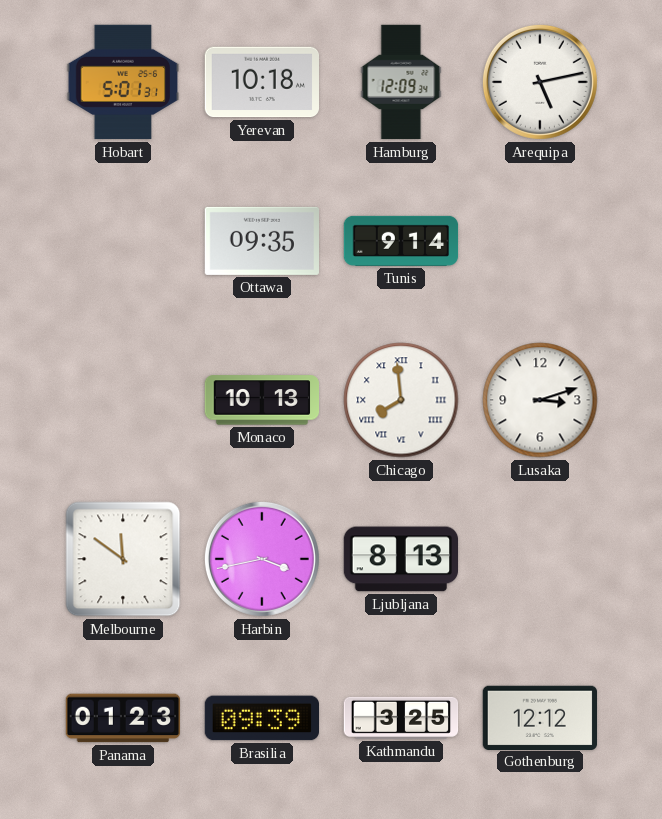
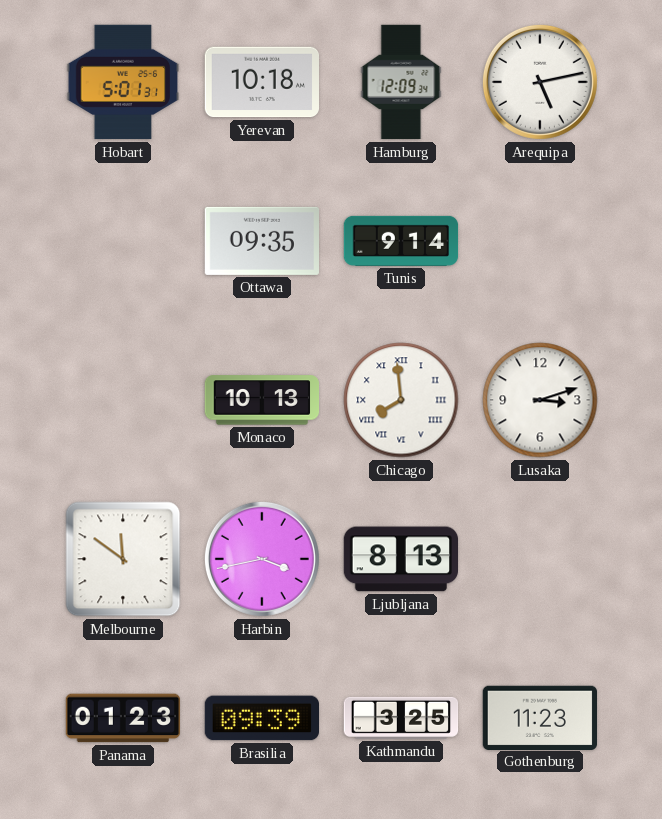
Gothenburg: 12:12 -> 11:23
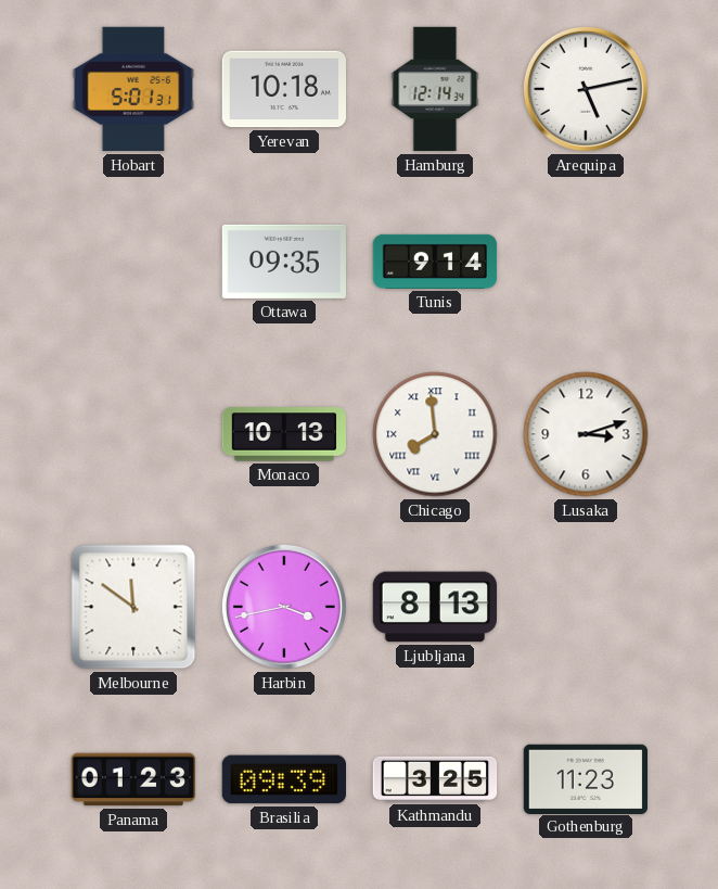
Hamburg: 12:09 -> 12:14
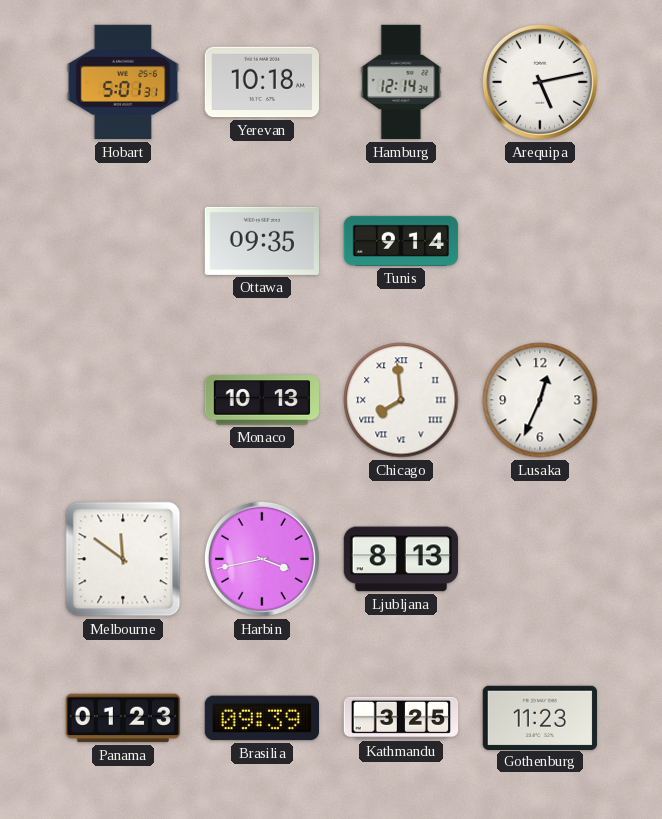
Lusaka: 3:12 -> 12:34
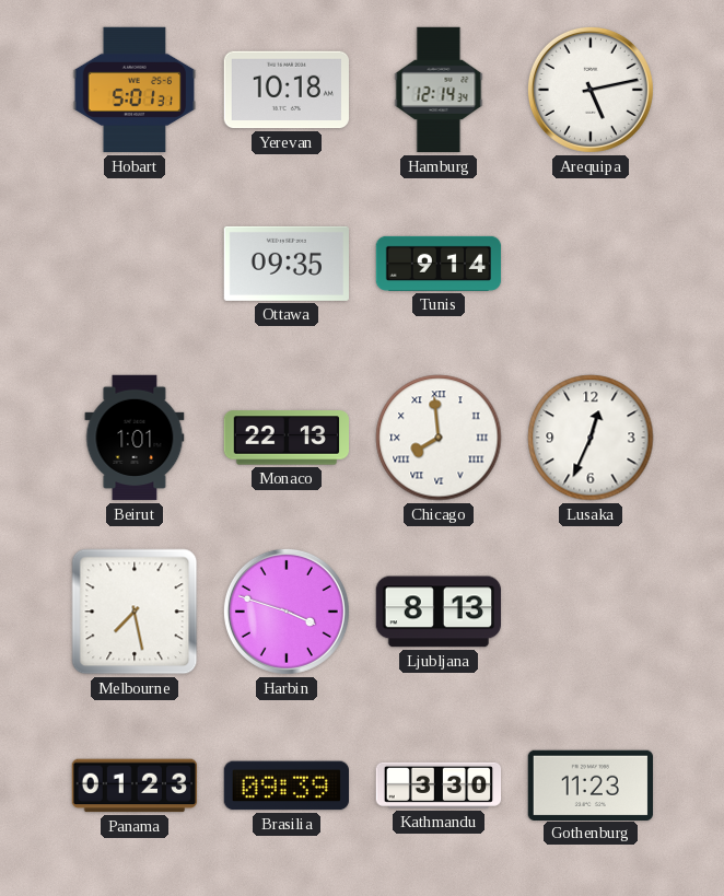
Beirut: none -> 1:01
Monaco: 10:13 -> 22:13
Melbourne: 11:51 -> 7:28
Harbin: 3:43 -> 3:48
Kathmandu: 3:25 -> 3:30
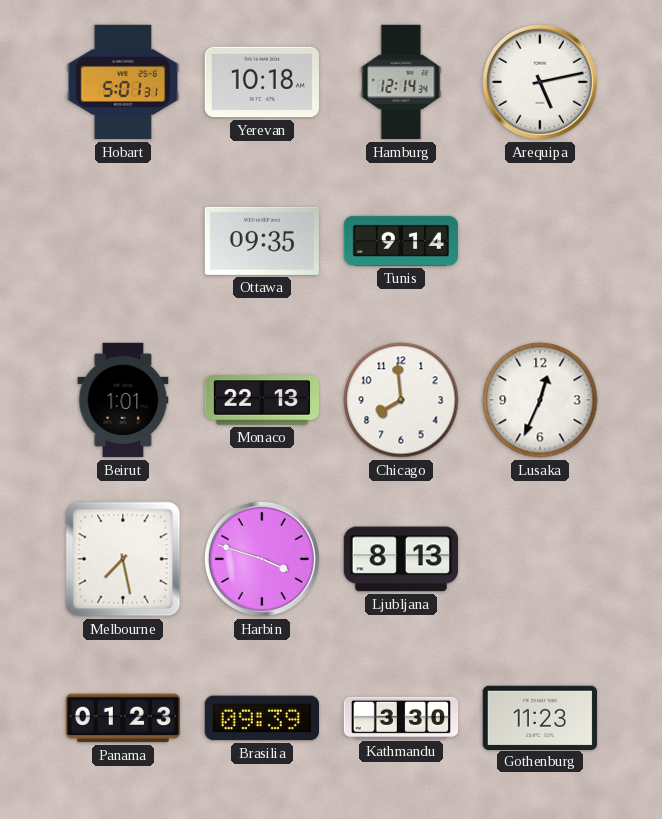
Chicago numerals: Roman -> Arabic
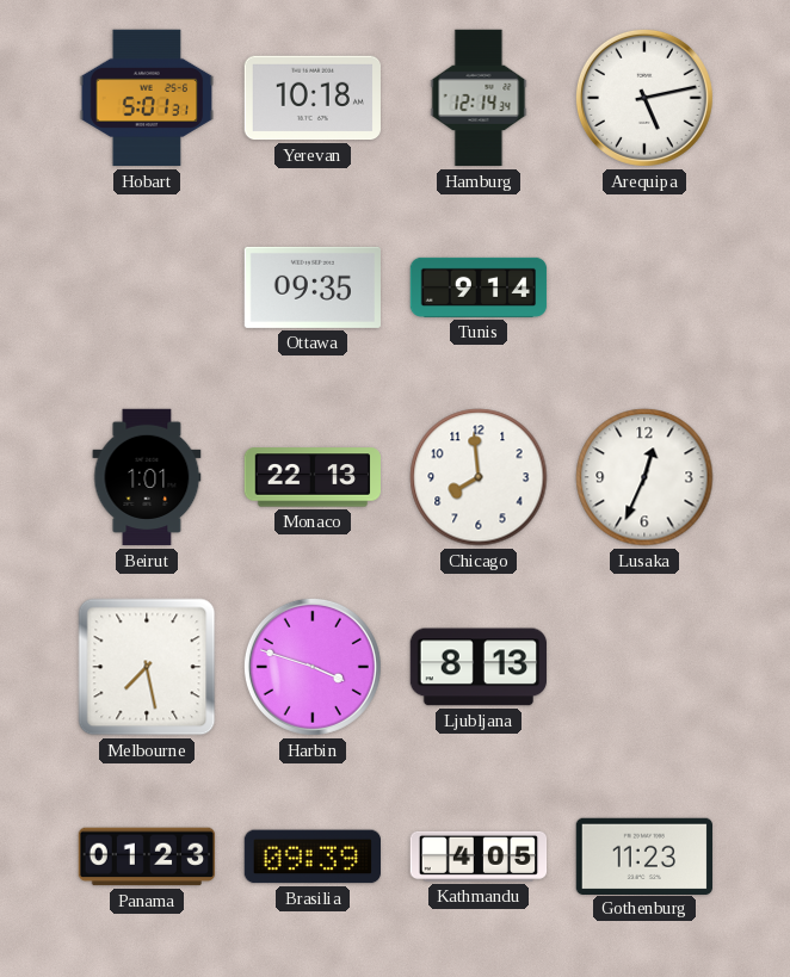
Kathmandu: 3:30 -> 4:05
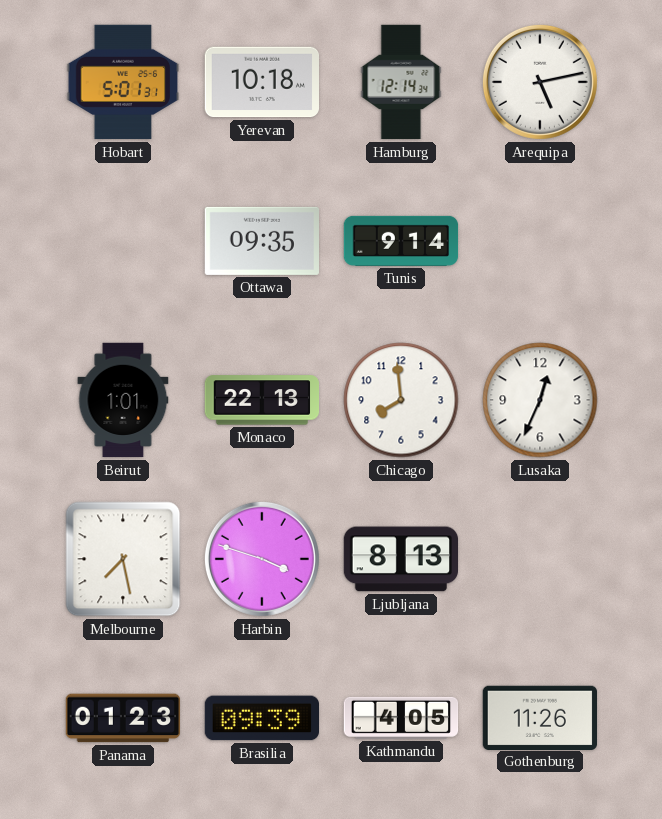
Gothenburg: 11:23 -> 11:26
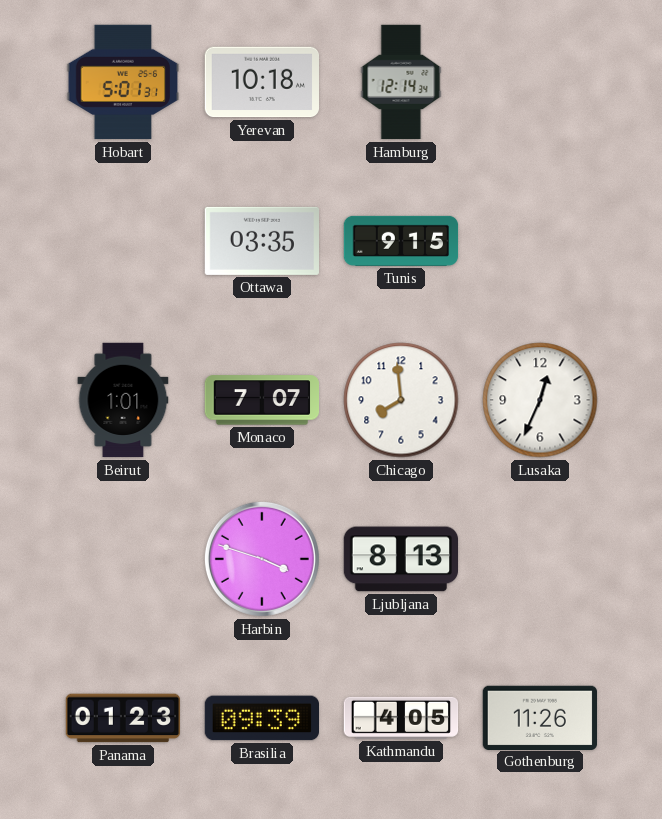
Arequipa: 5:13 -> none
Ottawa: 09:35 -> 03:35
Tunis: 9:14 -> 9:15
Monaco: 22:13 -> 7:07
Melbourne: 7:28 -> none
